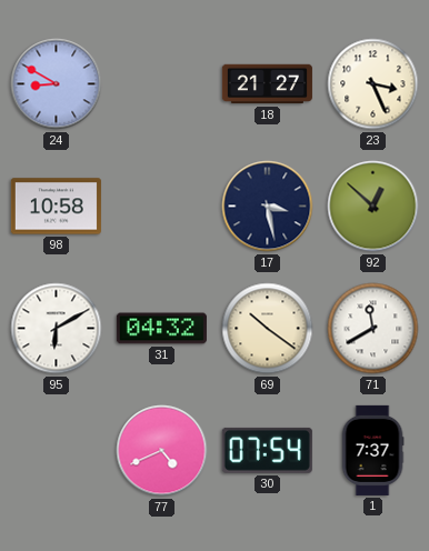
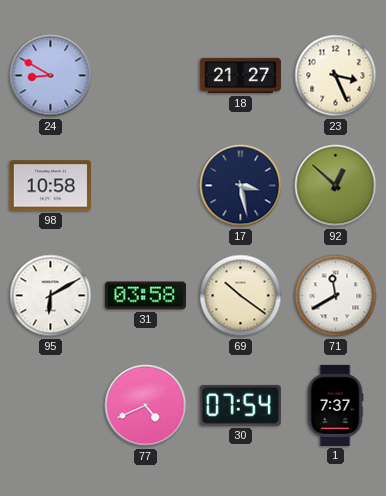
31: 04:32 -> 03:58
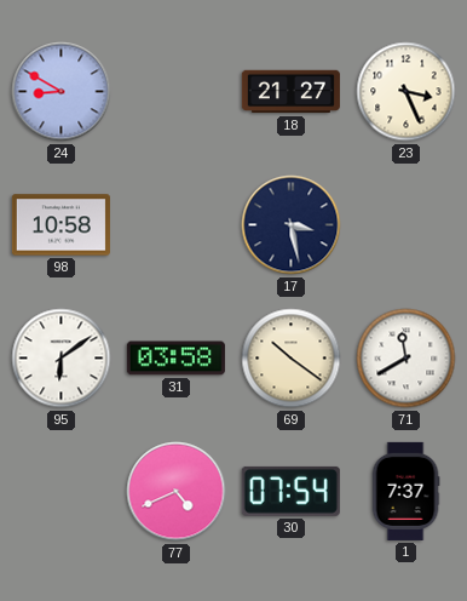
92: 12:52 -> none
95: 6:10 -> 6:09
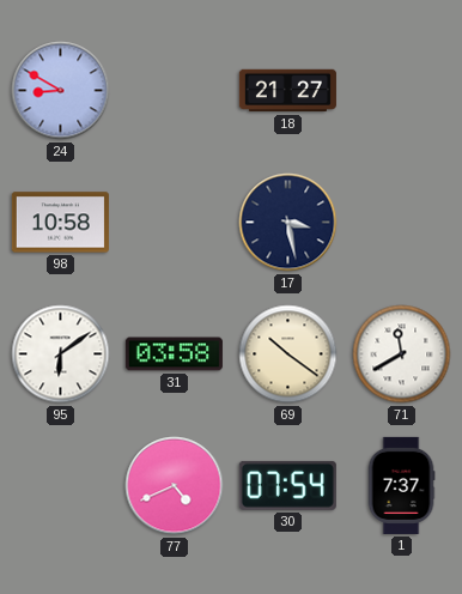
23: 3:26 -> none
